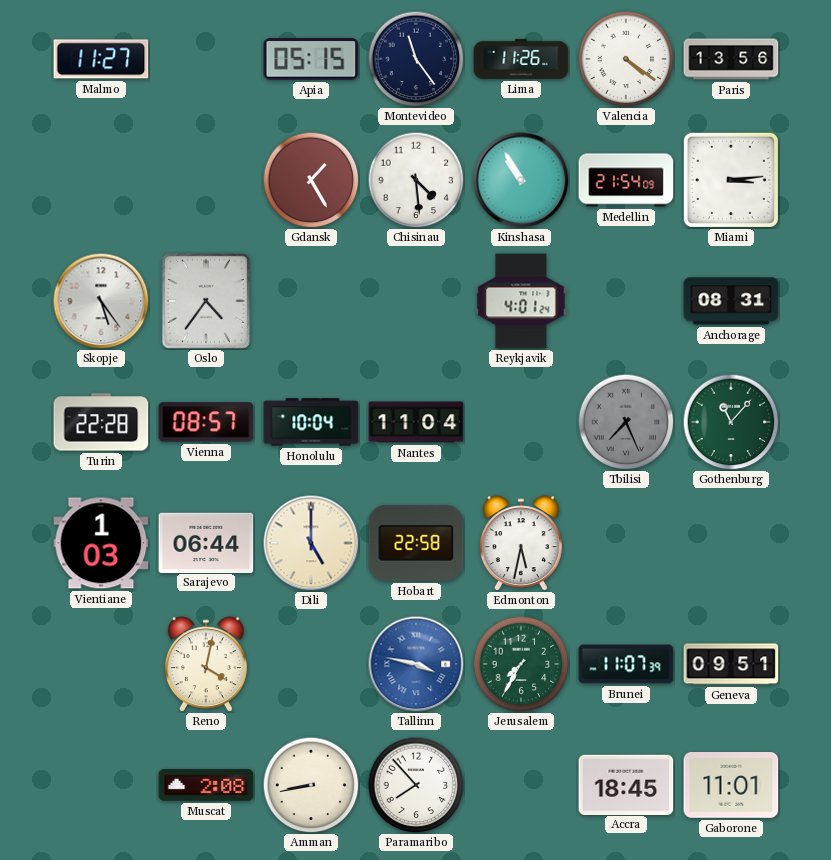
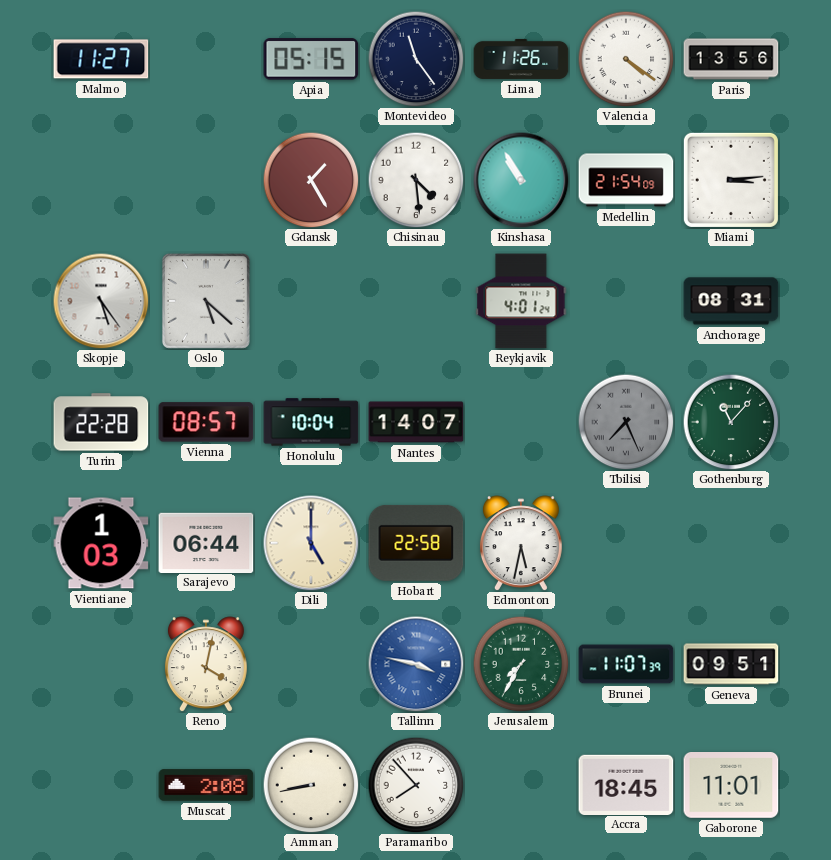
Oslo: 4:36 -> 5:22
Nantes: 11:04 -> 14:07
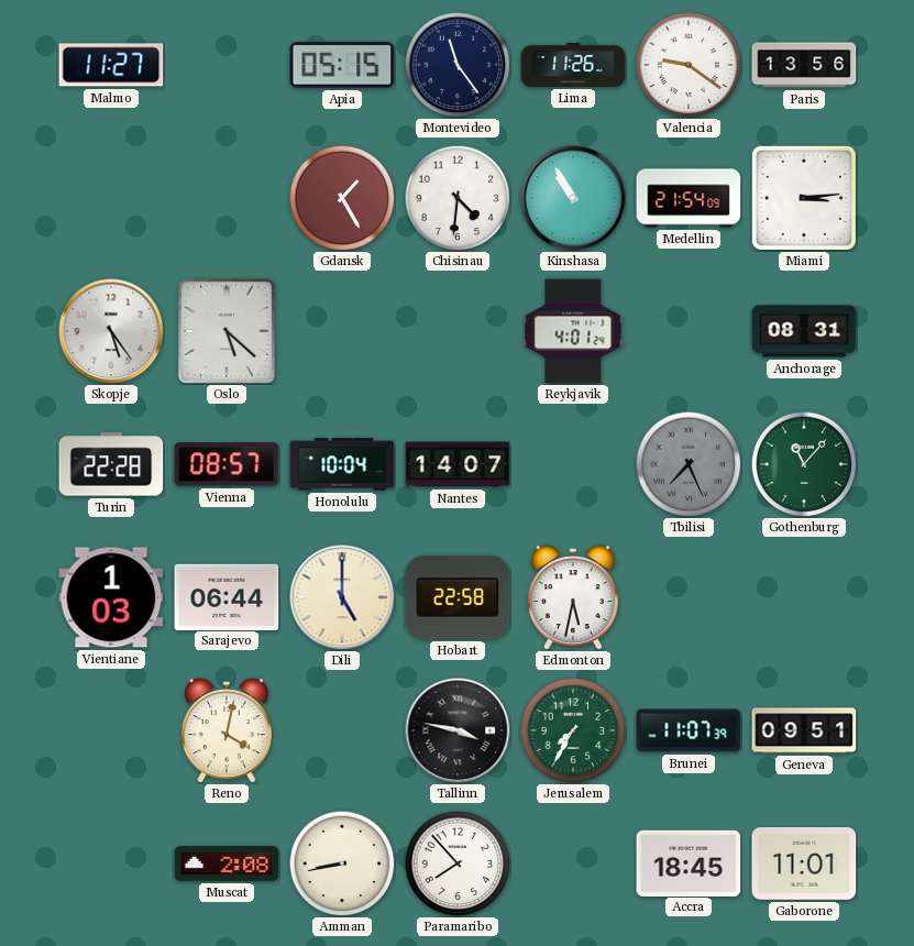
Valencia: 4:21 -> 9:21
Chisinau: 4:29 -> 4:31
Tallinn dial: blue -> black
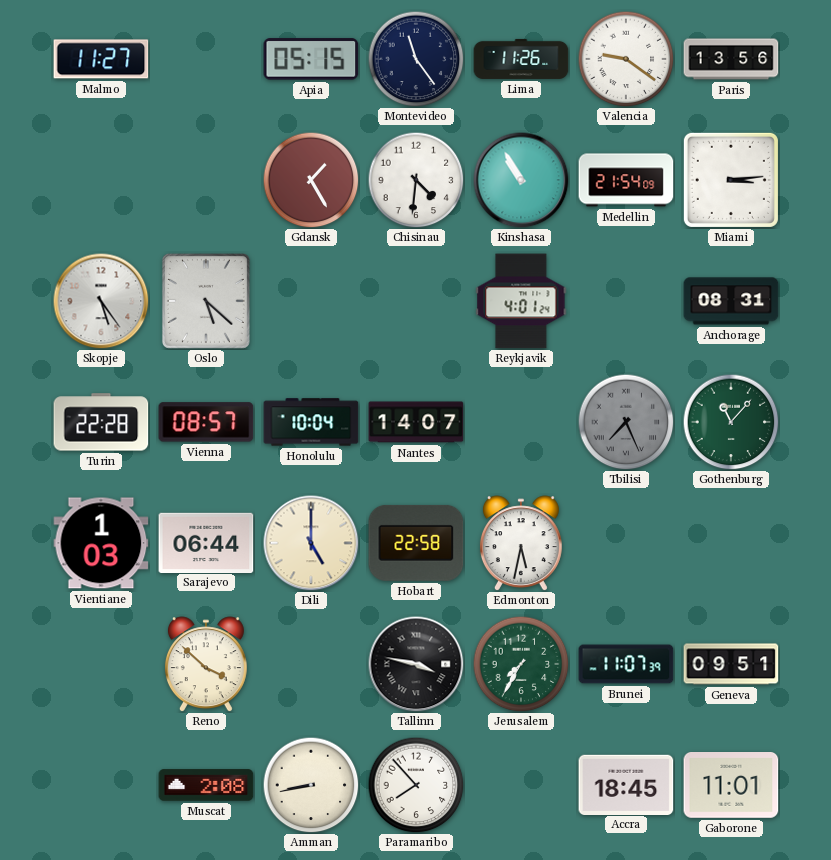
Reno: 4:02 -> 3:52
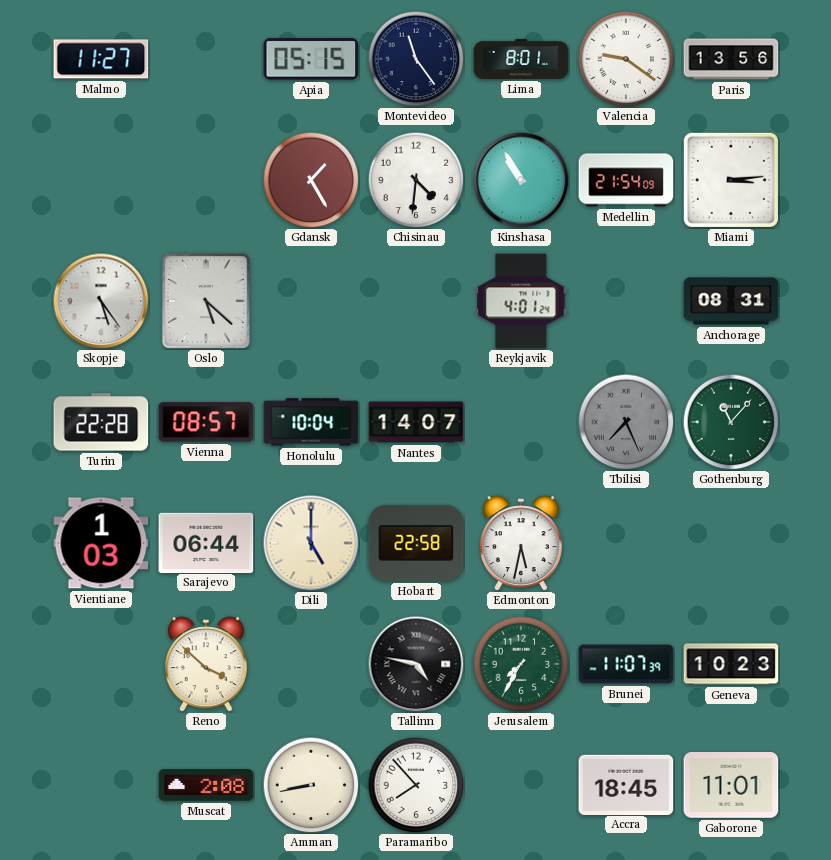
Lima: 11:26 -> 8:01
Tallinn: 3:47 -> 4:47
Geneva: 09:51 -> 10:23
